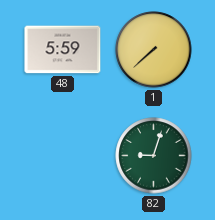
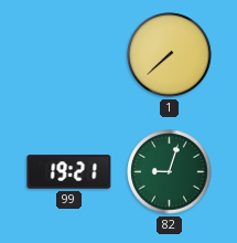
48: 5:59 -> none
99: none -> 19:21
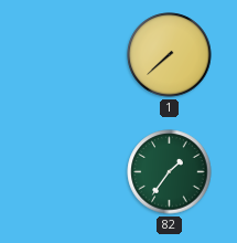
99: 19:21 -> none
82: 9:03 -> 1:36
